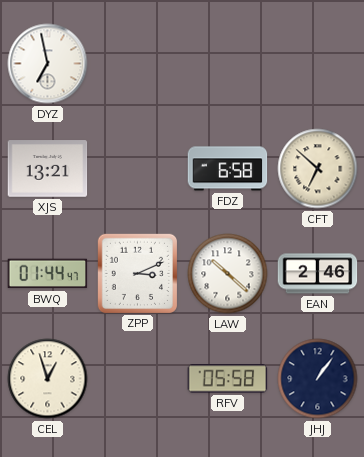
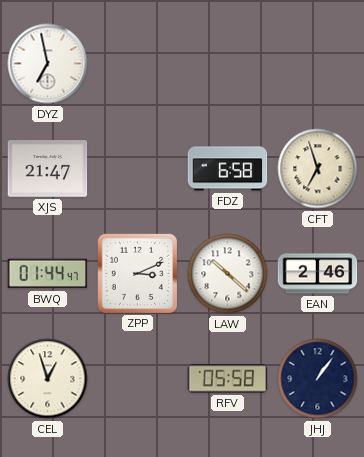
XJS: 13:21 -> 21:47
CFT: 6:52 -> 6:57
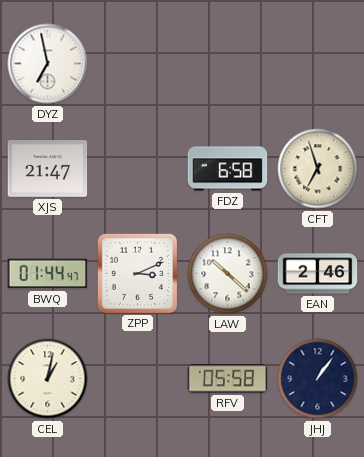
CEL: 12:57 -> 1:02
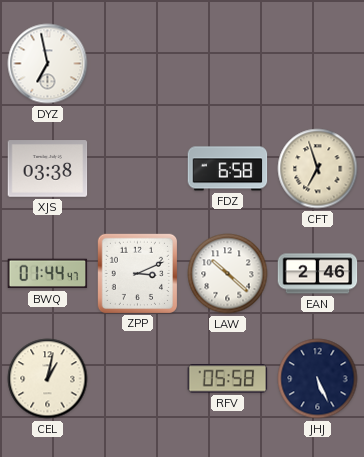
XJS: 21:47 -> 03:38
JHJ: 1:06 -> 5:26
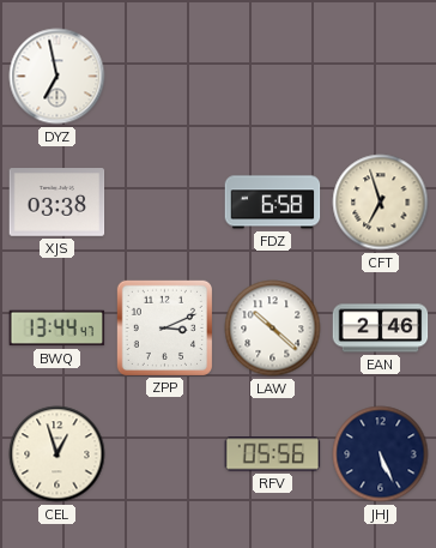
BWQ: 01:44 -> 13:44
CEL: 1:02 -> 12:57
RFV: 05:58 -> 05:56
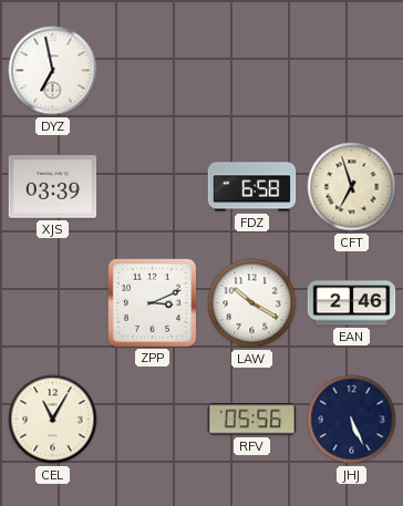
XJS: 03:38 -> 03:39
BWQ: 13:44 -> none
LAW: 10:22 -> 10:20
CEL: 12:57 -> 11:05
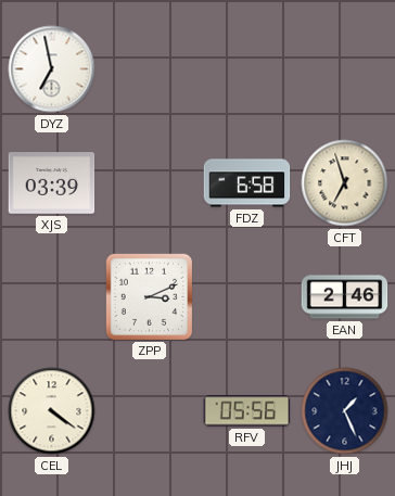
LAW: 10:20 -> none
CEL: 11:05 -> 4:21
JHJ: 5:26 -> 1:26
